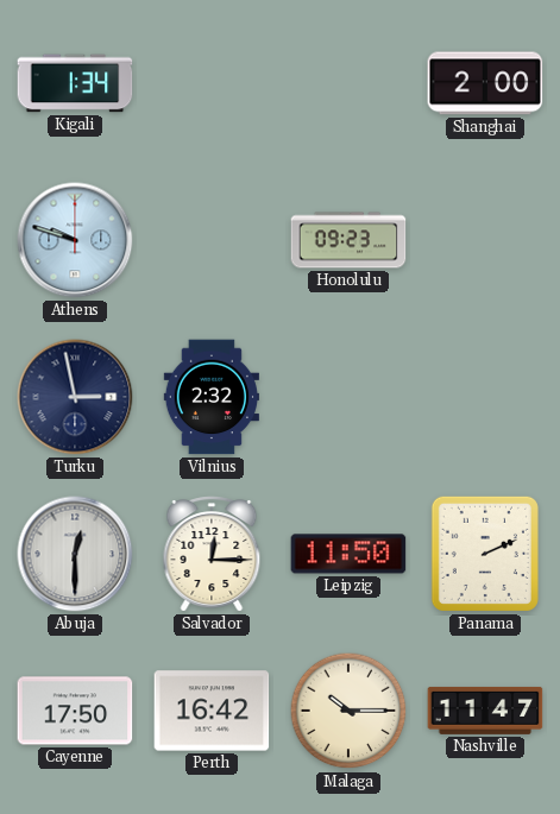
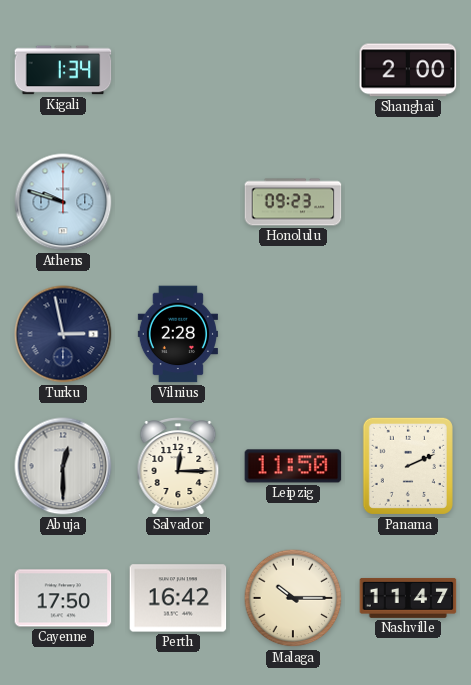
Vilnius: 2:32 -> 2:28
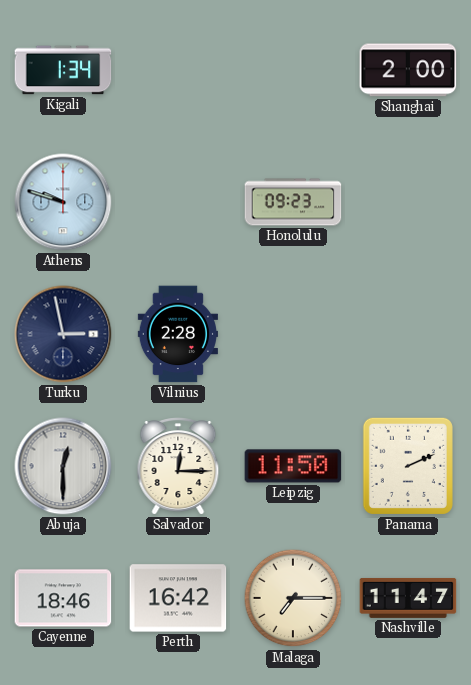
Cayenne: 17:50 -> 18:46
Malaga: 10:15 -> 7:15
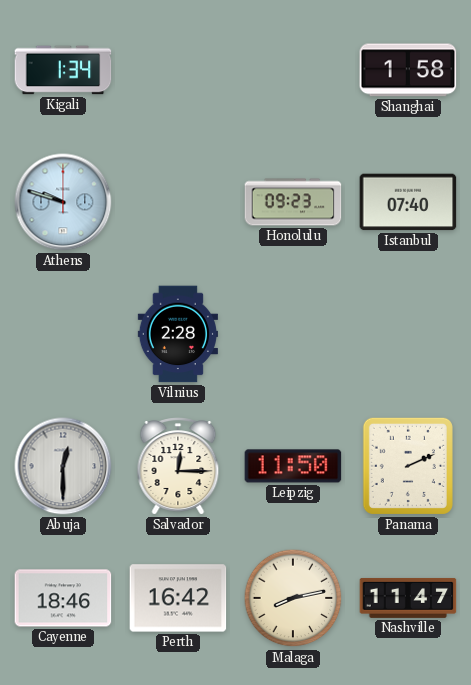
Shanghai: 2:00 -> 1:58
Istanbul: none -> 07:40
Turku: 2:58 -> none
Malaga: 7:15 -> 8:13
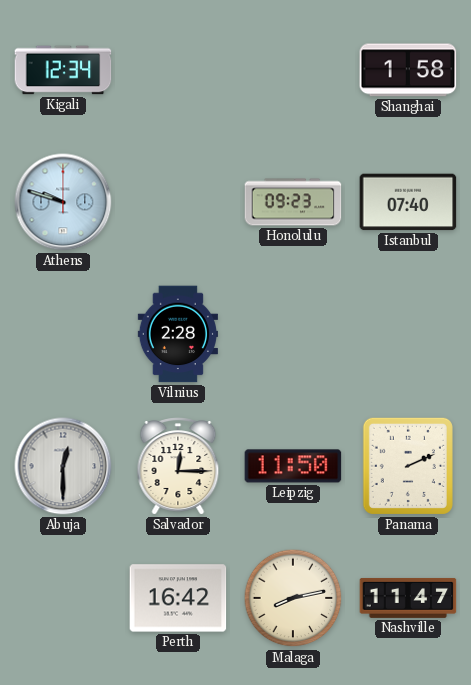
Kigali: 1:34 -> 12:34
Cayenne: 18:46 -> none
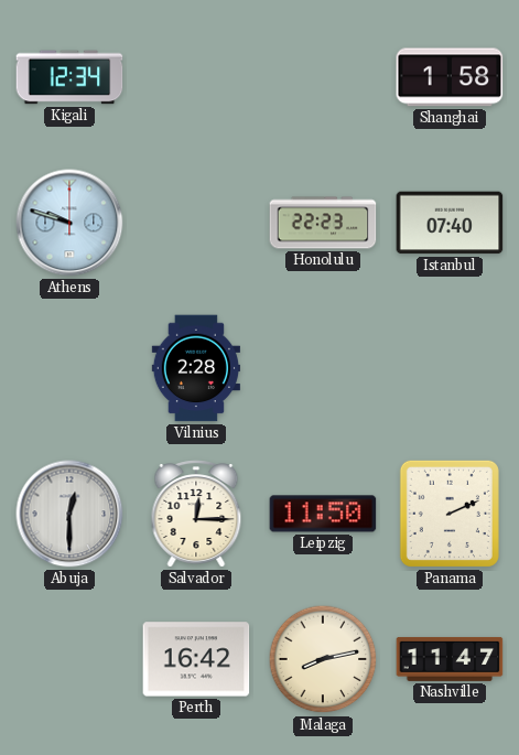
Honolulu: 09:23 -> 22:23
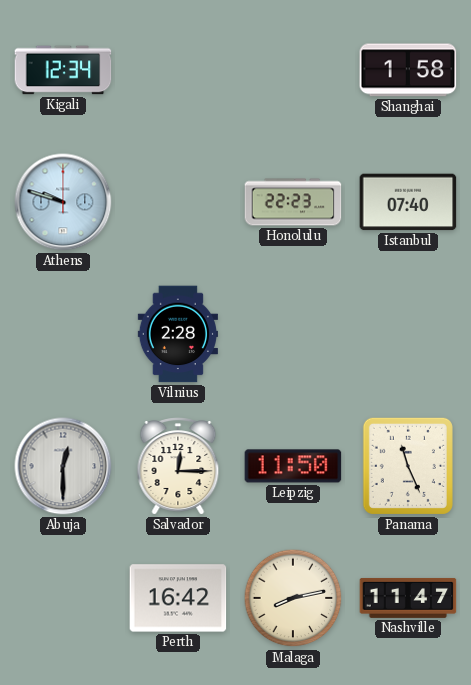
Panama: 2:11 -> 11:26
